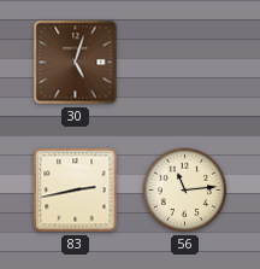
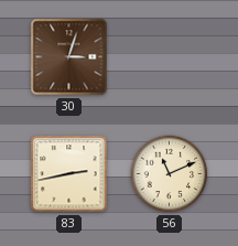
30: 5:03 -> 3:03
56: 11:14 -> 11:11
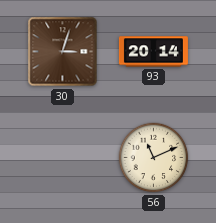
93: none -> 20:14
83: 2:43 -> none
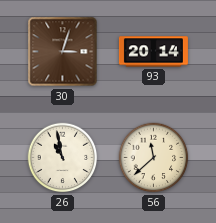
26: none -> 10:58
56: 11:11 -> 11:38
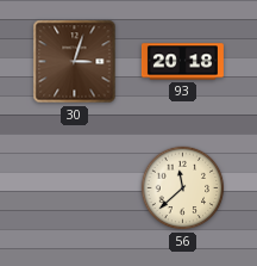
93: 20:14 -> 20:18
26: 10:58 -> none
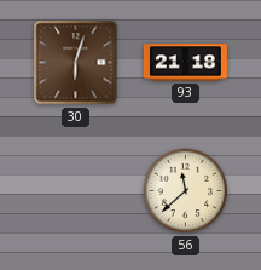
30: 3:03 -> 6:03
93: 20:18 -> 21:18
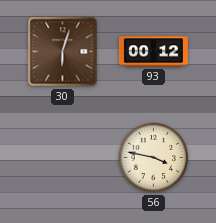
93: 21:18 -> 00:12
56: 11:38 -> 3:47
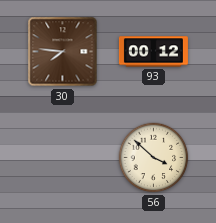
30: 6:03 -> 7:46
56: 3:47 -> 3:52
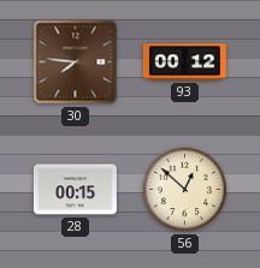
28: none -> 00:15
56: 3:52 -> 12:52
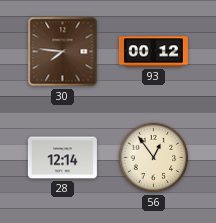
28: 00:15 -> 12:14
56: 12:52 -> 12:54
